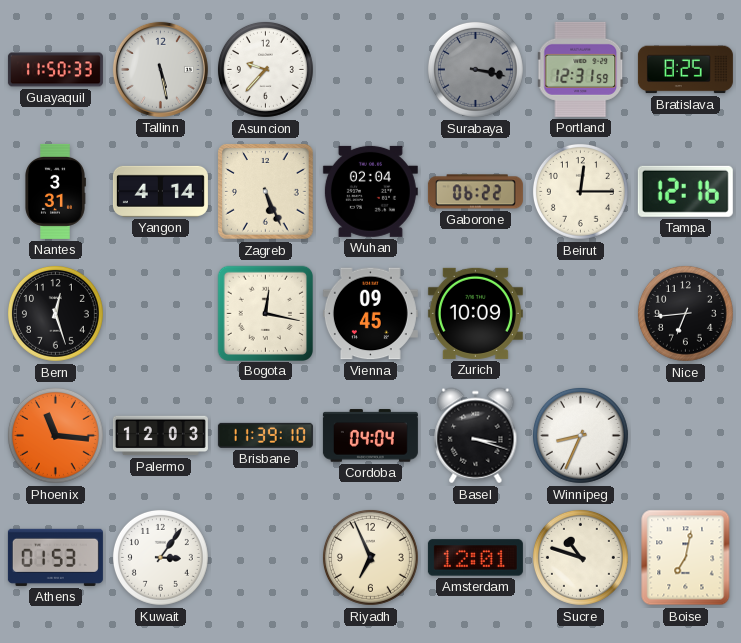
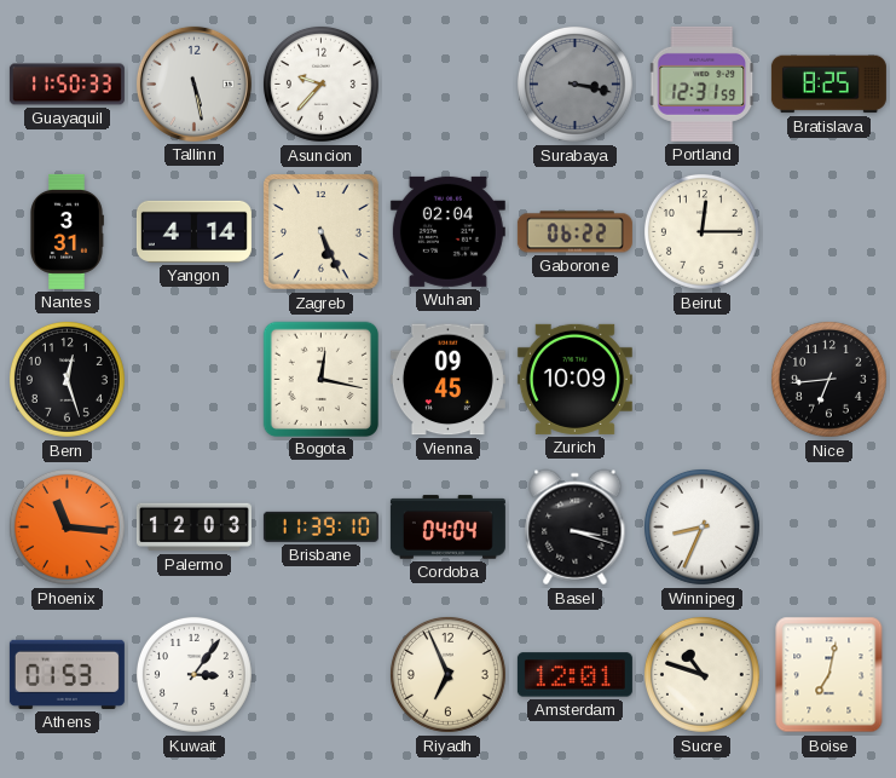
Tampa: 12:16 -> none
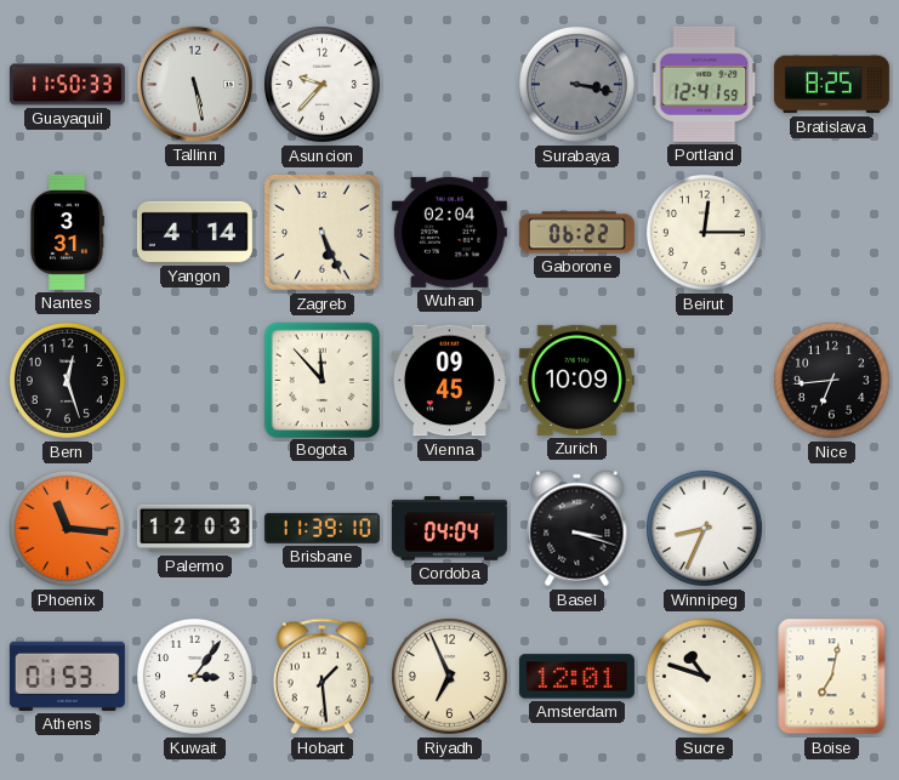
Portland: 12:31 -> 12:41
Bogota: 12:17 -> 11:53
Hobart: none -> 1:29
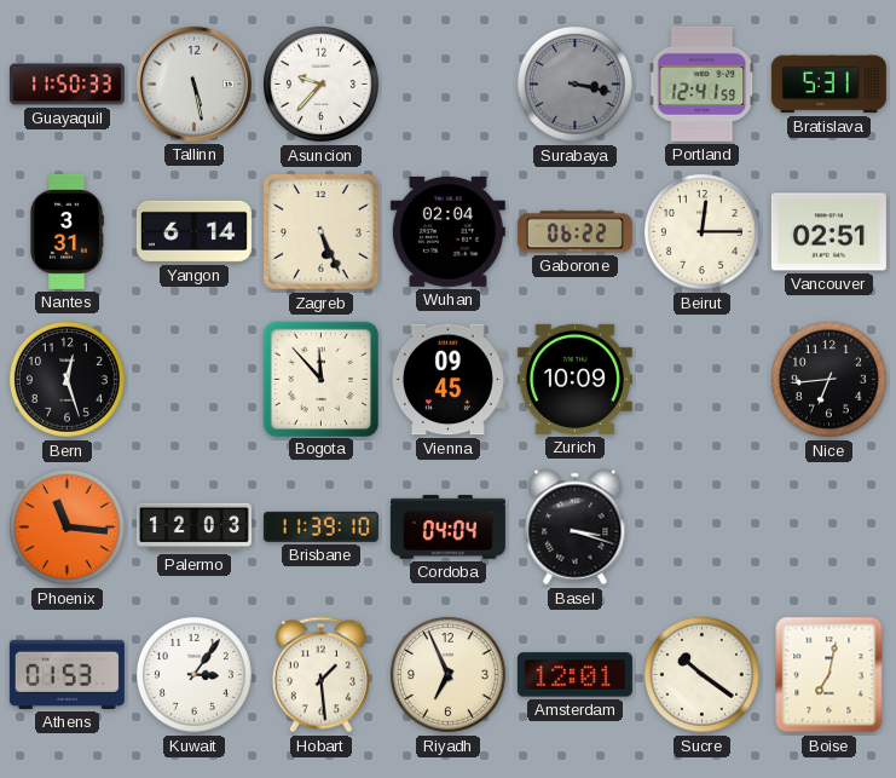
Bratislava: 8:25 -> 5:31
Yangon: 4:14 -> 6:14
Vancouver: none -> 02:51
Winnipeg: 8:34 -> none
Sucre: 10:48 -> 10:21
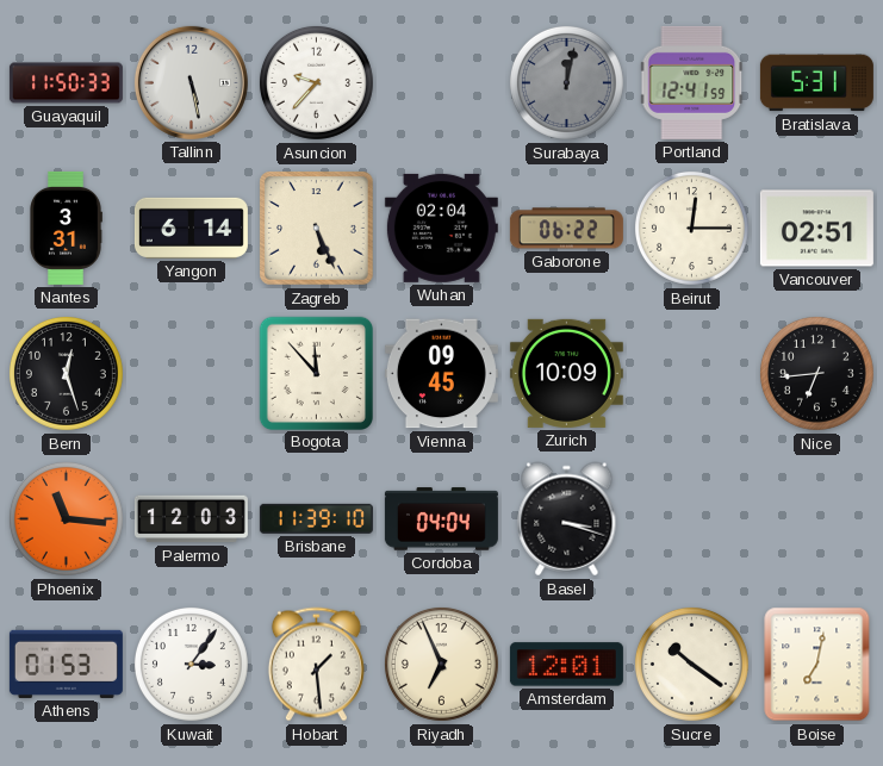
Surabaya: 3:17 -> 12:02
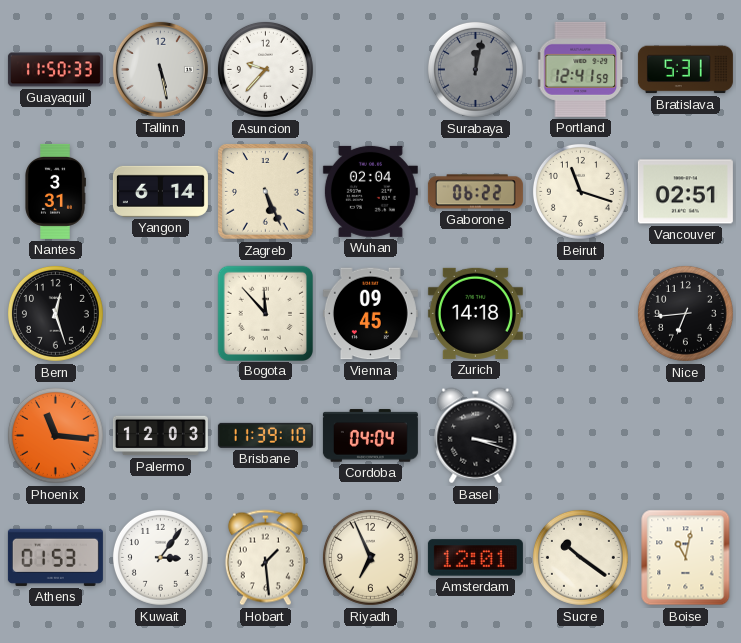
Beirut: 12:15 -> 11:18
Zurich: 10:09 -> 14:18
Boise: 7:02 -> 11:02
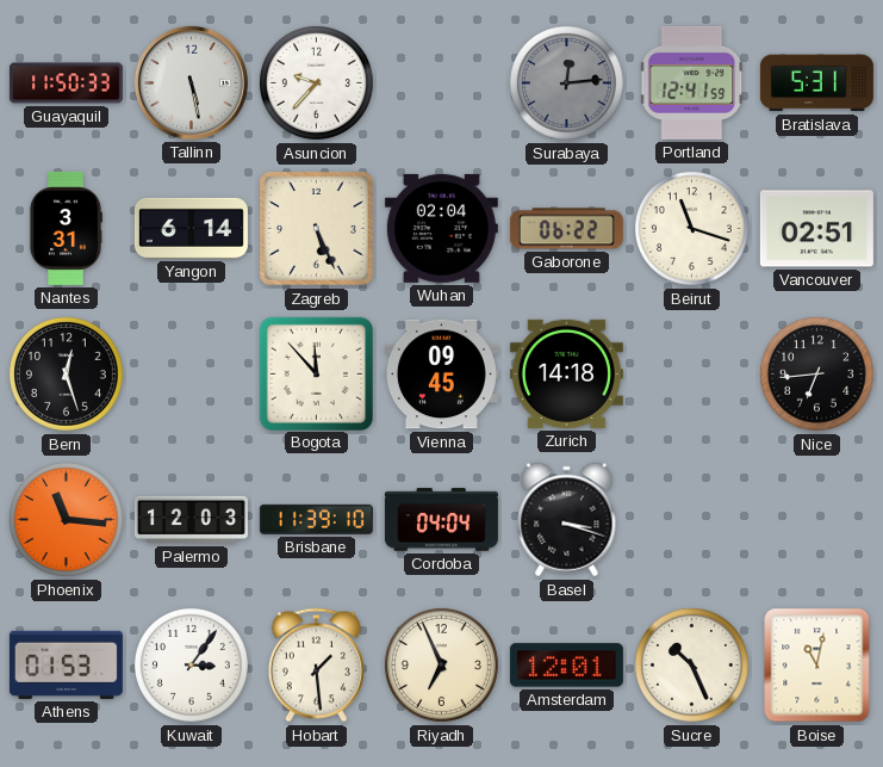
Surabaya: 12:02 -> 12:14
Sucre: 10:21 -> 10:26
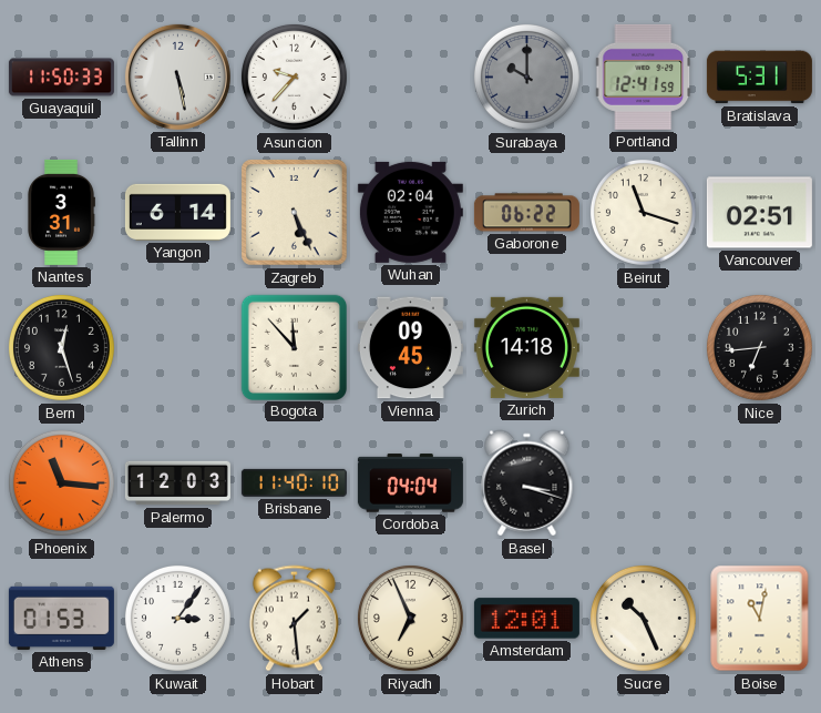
Surabaya: 12:14 -> 10:00
Brisbane: 11:39 -> 11:40
